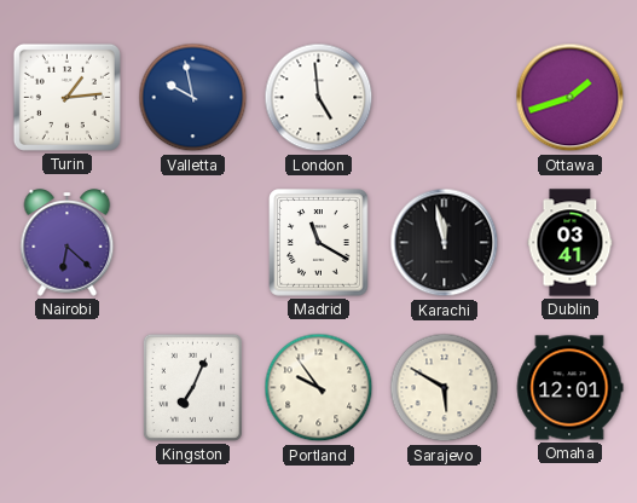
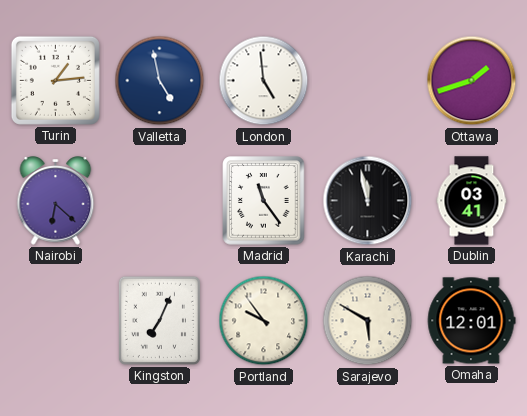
Valletta: 9:58 -> 4:58
Madrid: 11:20 -> 11:24
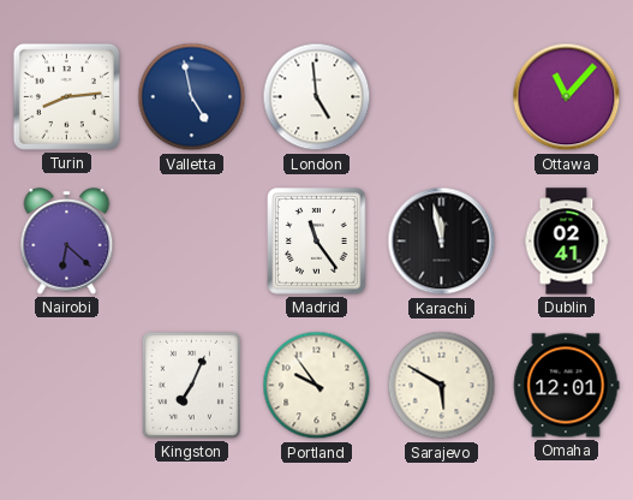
Turin: 1:14 -> 8:14
Ottawa: 1:42 -> 11:07
Dublin: 03:41 -> 02:41
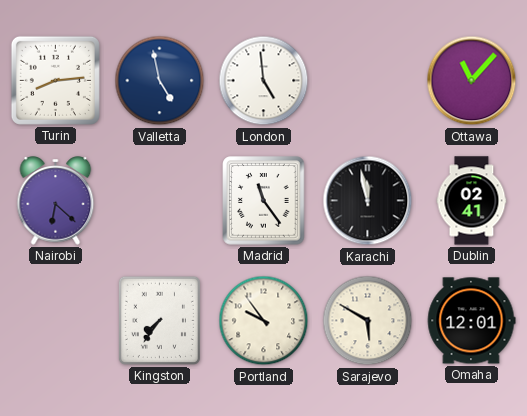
Kingston: 7:04 -> 7:36
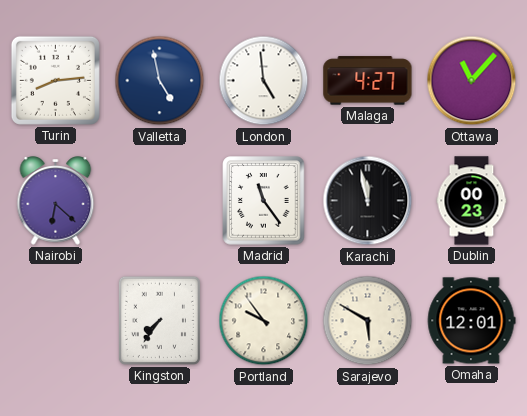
Malaga: none -> 4:27
Dublin: 02:41 -> 00:23
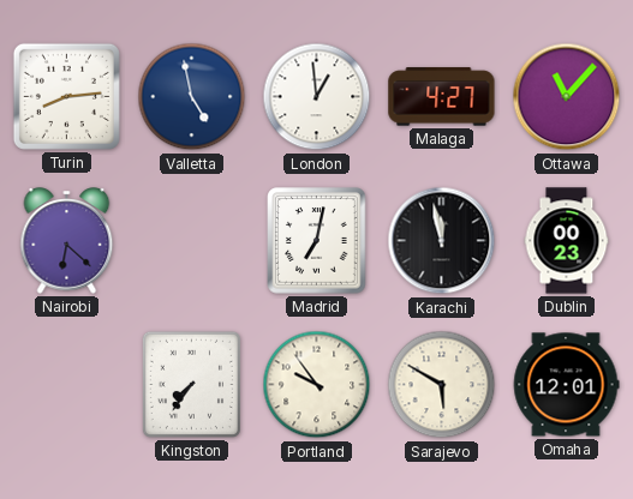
London: 4:59 -> 12:59
Madrid: 11:24 -> 7:02
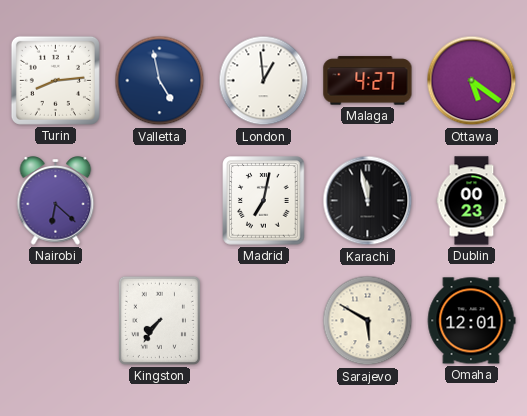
Ottawa: 11:07 -> 5:21
Portland: 9:54 -> none
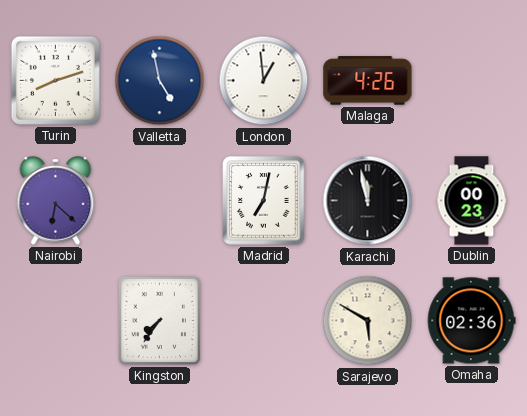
Turin: 8:14 -> 8:12
Malaga: 4:27 -> 4:26
Ottawa: 5:21 -> none
Omaha: 12:01 -> 02:36
